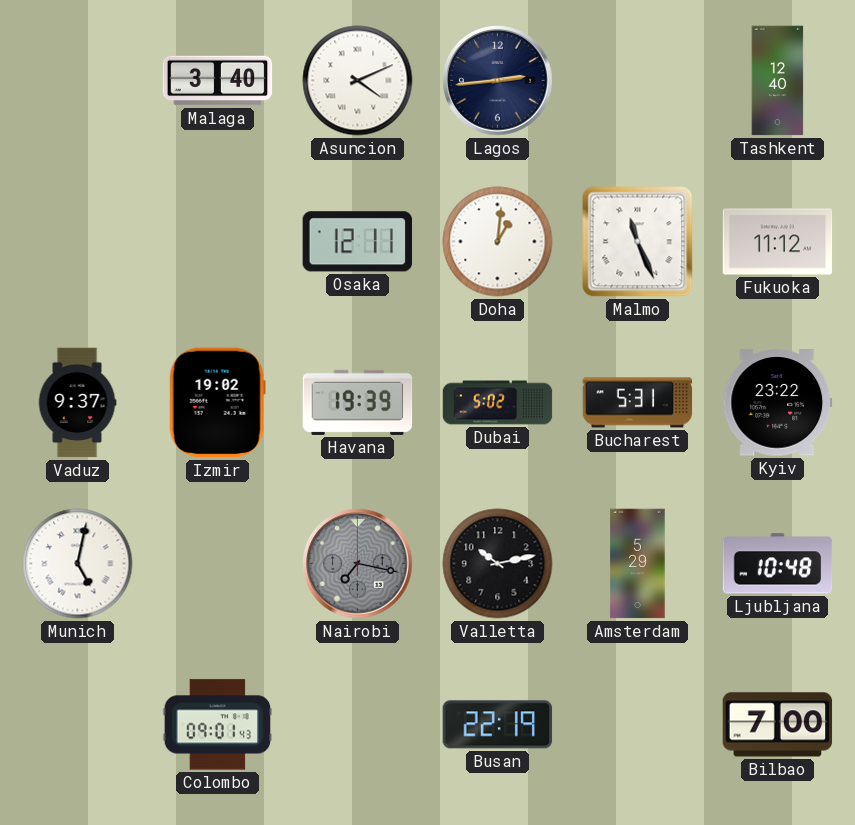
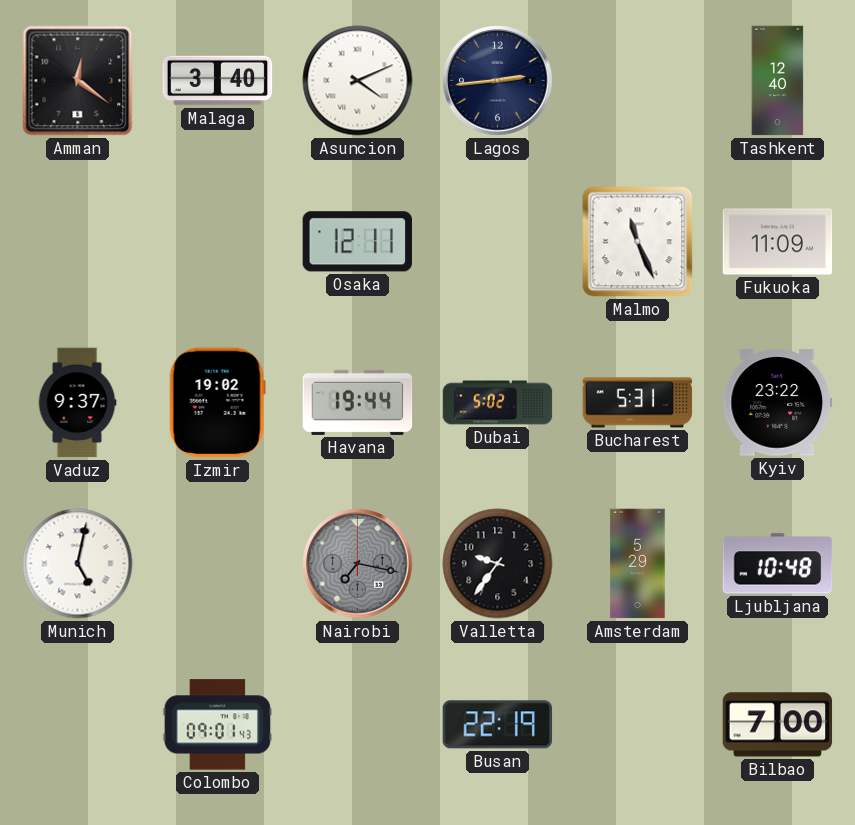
Amman: none -> 12:21
Doha: 1:01 -> none
Fukuoka: 11:12 -> 11:09
Havana: 19:39 -> 19:44
Valletta: 10:13 -> 9:36
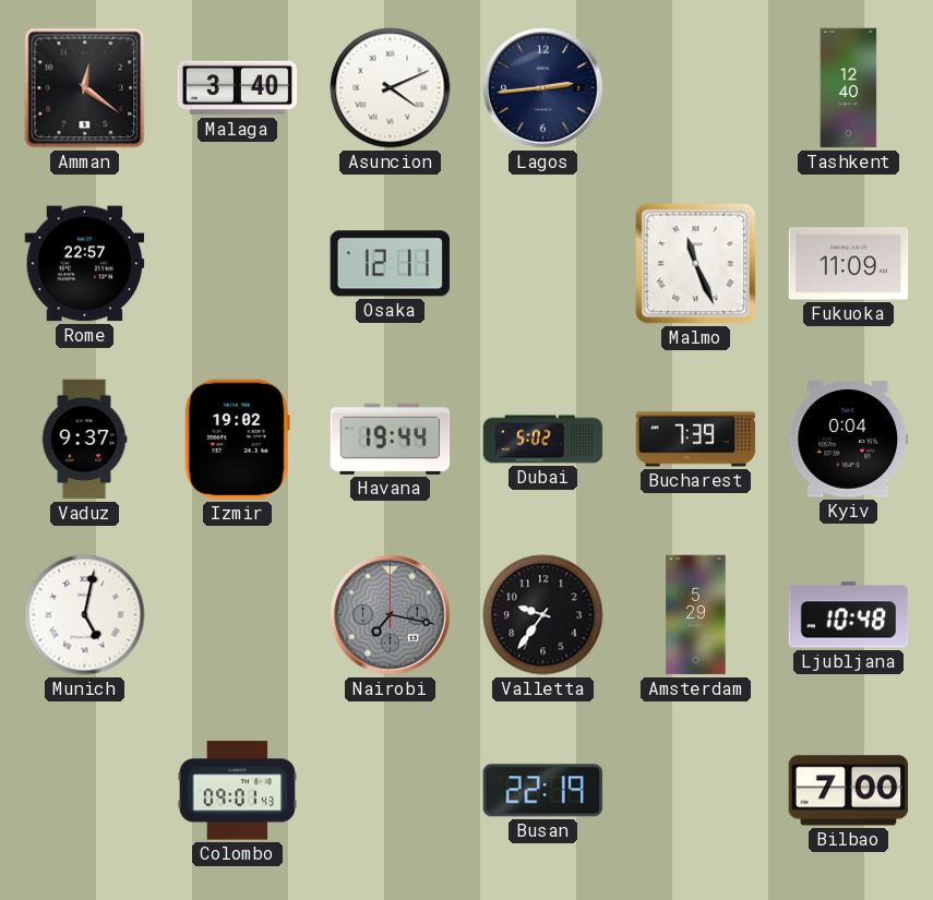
Rome: none -> 22:57
Bucharest: 5:31 -> 7:39
Kyiv: 23:22 -> 0:04
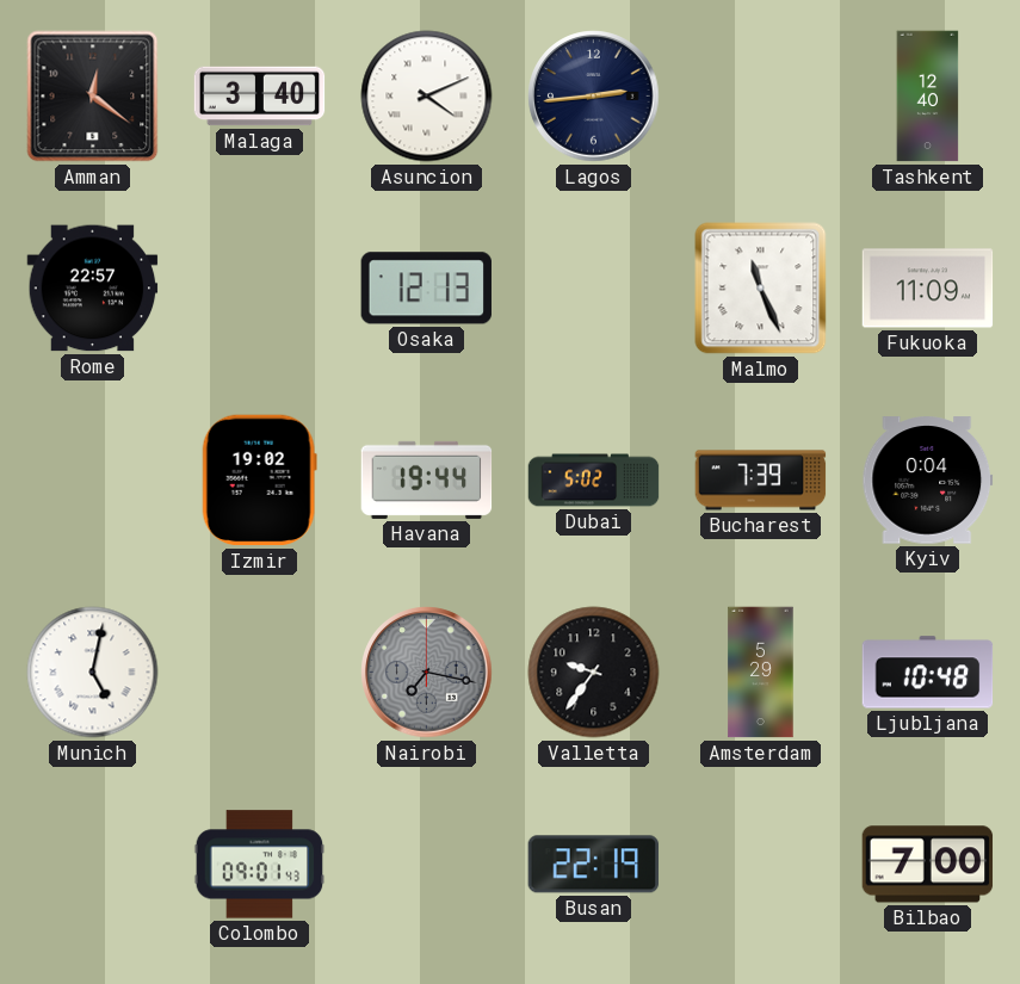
Osaka: 12:11 -> 12:13
Vaduz: 9:37 -> none
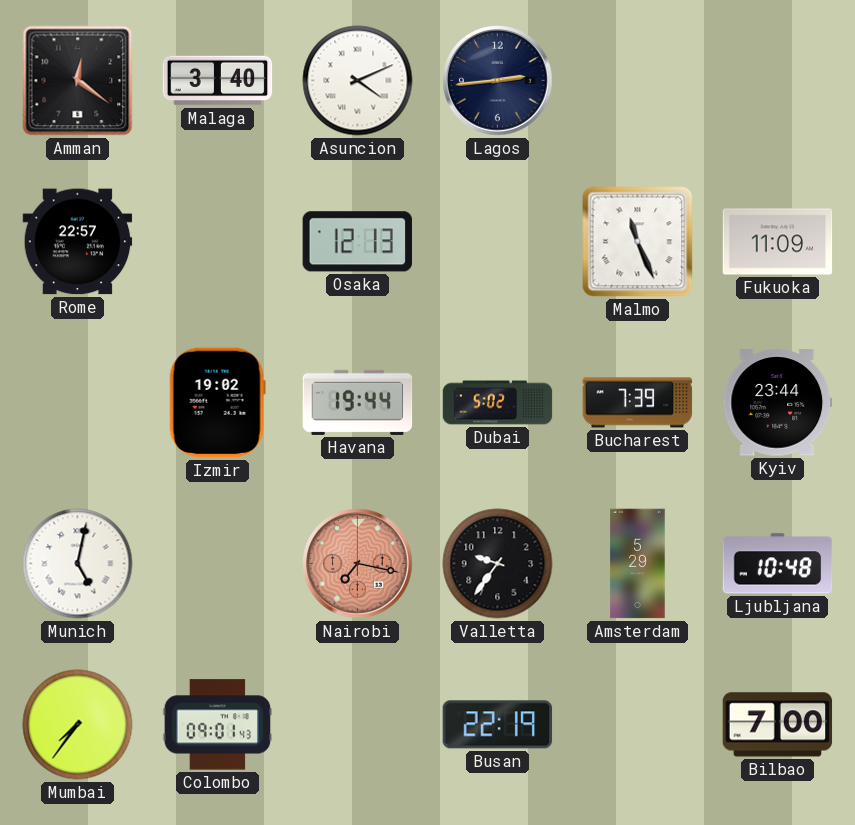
Tashkent: 12:40 -> none
Kyiv: 0:04 -> 23:44
Nairobi dial: grey -> salmon
Mumbai: none -> 7:36
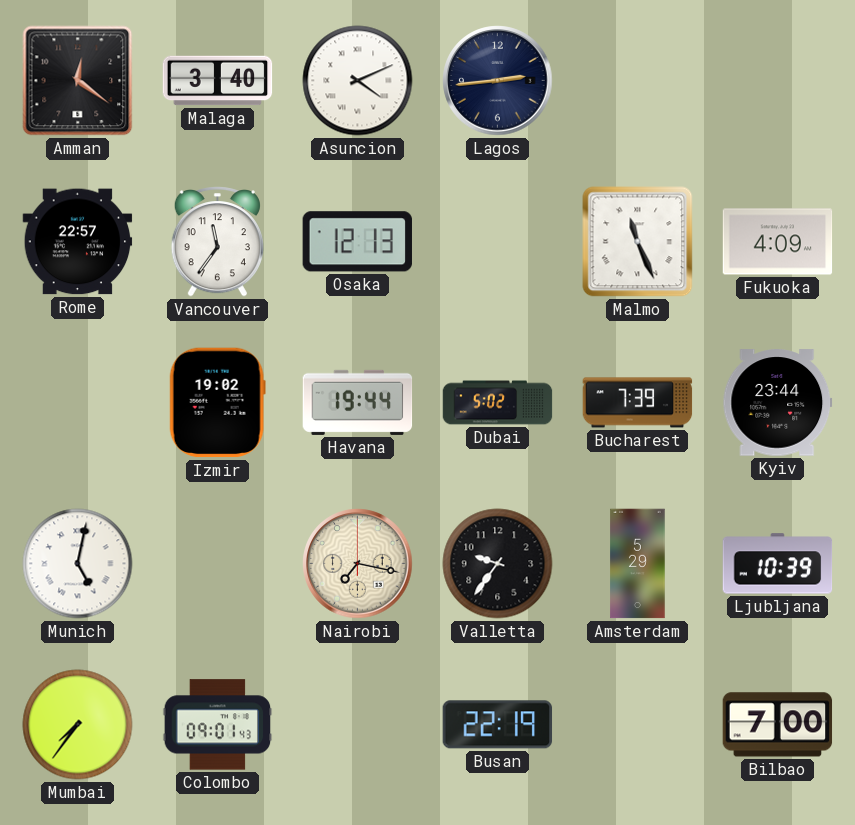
Vancouver: none -> 11:36
Fukuoka: 11:09 -> 4:09
Nairobi dial: salmon -> cream
Ljubljana: 10:48 -> 10:39
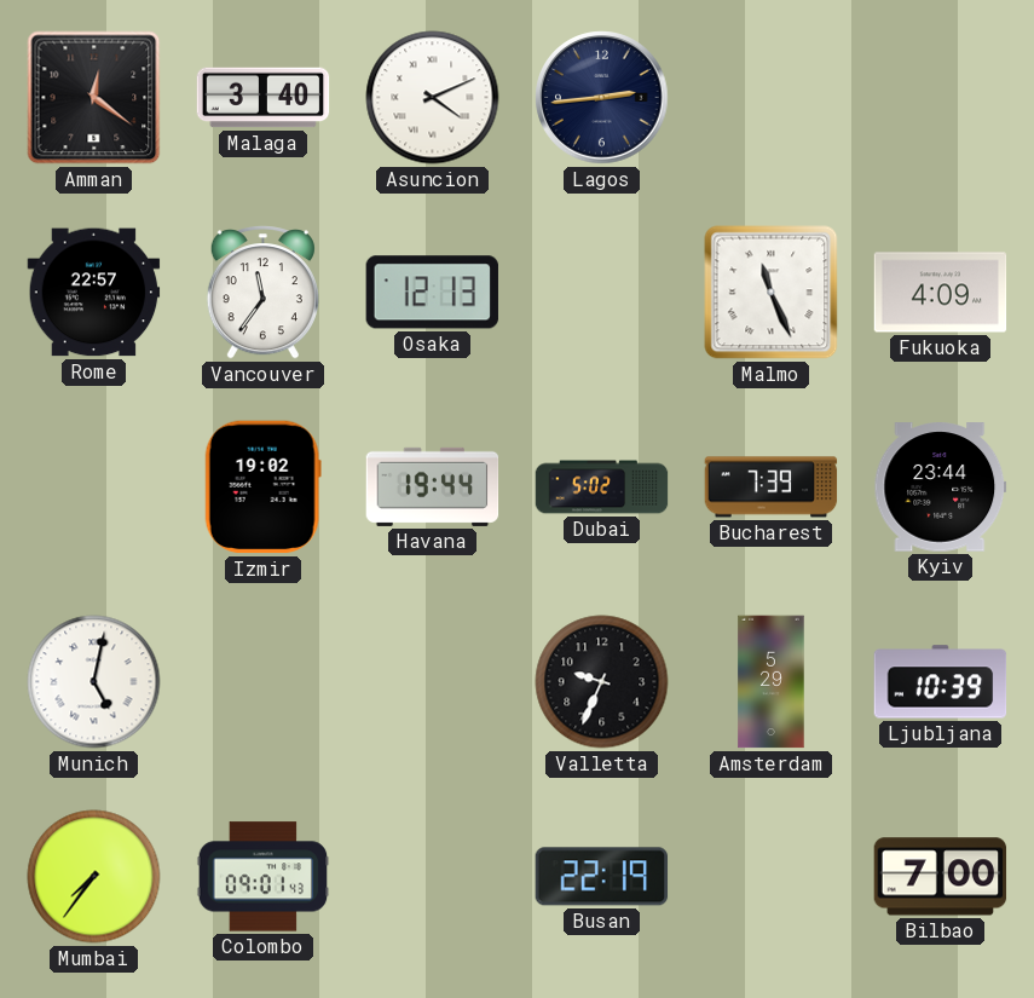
Nairobi: 7:17 -> none
Valletta: 9:36 -> 9:34
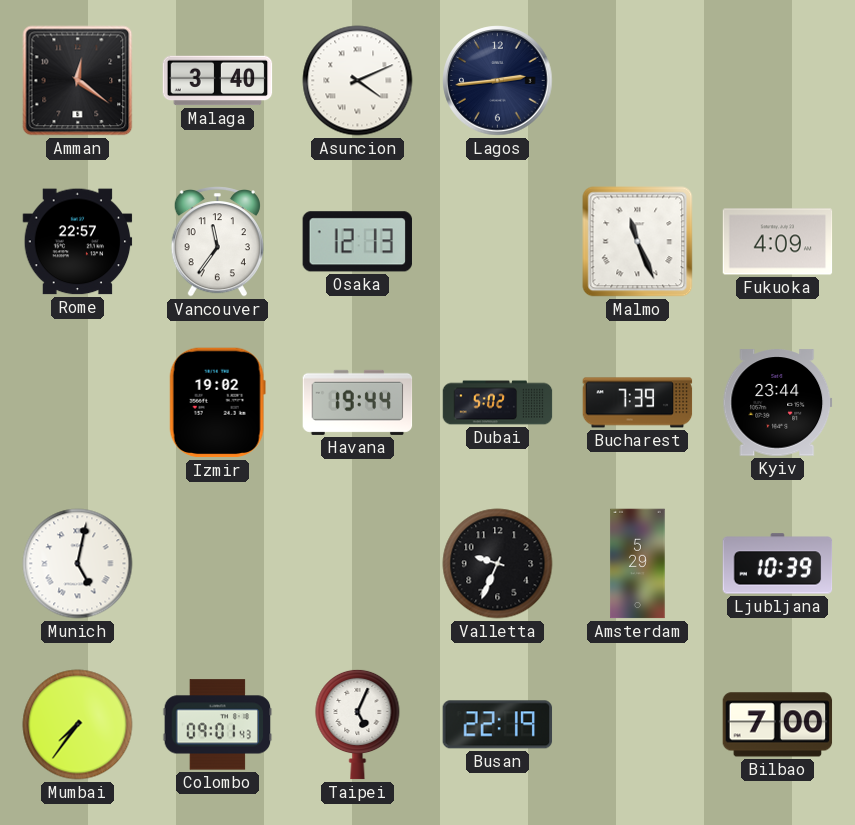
Taipei: none -> 5:04
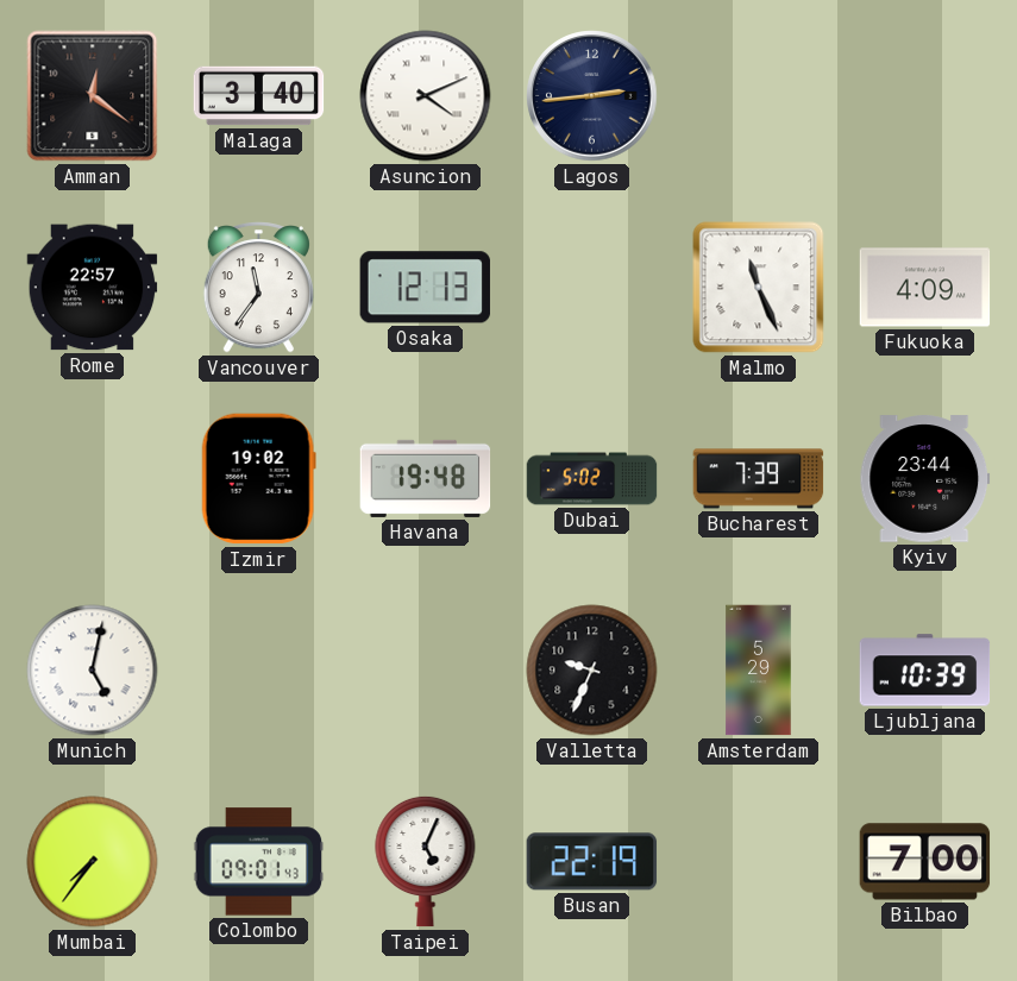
Havana: 19:44 -> 19:48
